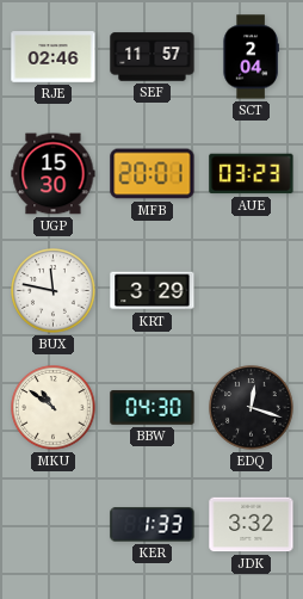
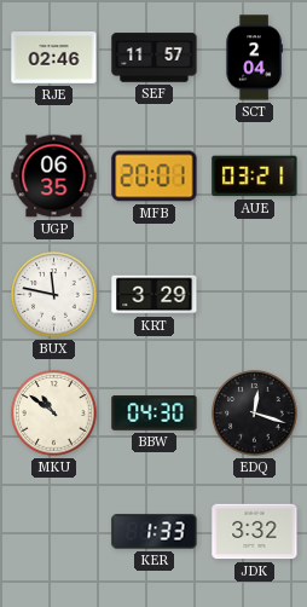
UGP: 15:30 -> 06:35
AUE: 03:23 -> 03:21
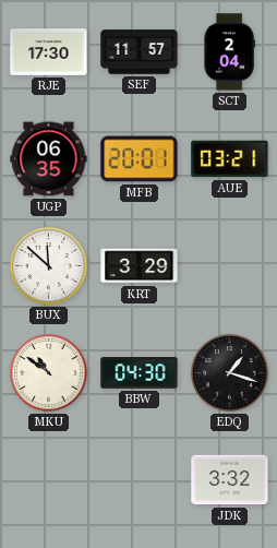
RJE: 02:46 -> 17:30
BUX: 11:47 -> 11:52
EDQ: 12:18 -> 1:18
KER: 1:33 -> none
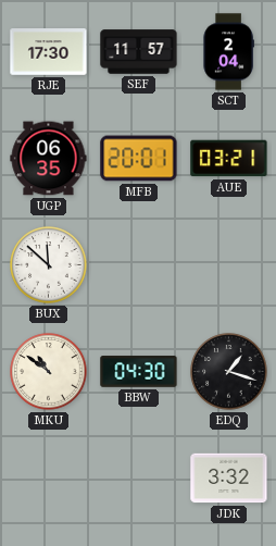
KRT: 3:29 -> none
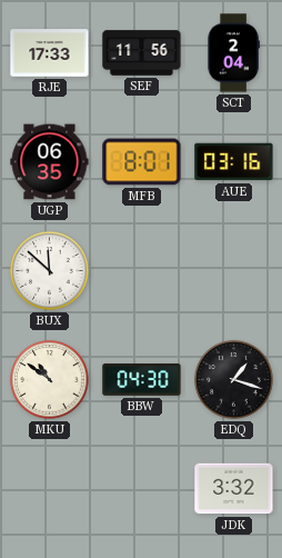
RJE: 17:30 -> 17:33
SEF: 11:57 -> 11:56
MFB: 20:01 -> 8:01
AUE: 03:21 -> 03:16
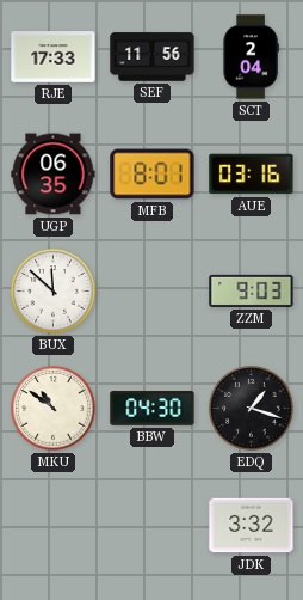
ZZM: none -> 9:03
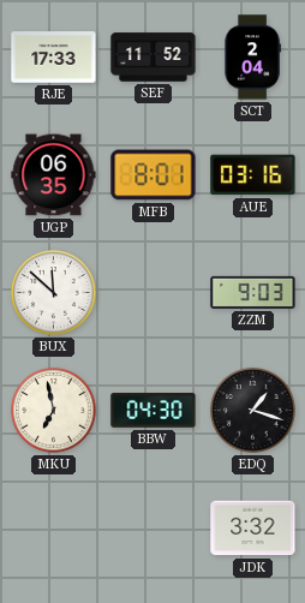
SEF: 11:56 -> 11:52
MKU: 10:51 -> 6:58
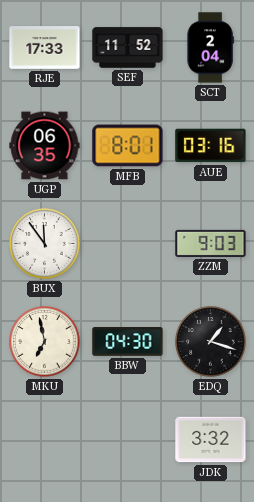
BUX: 11:52 -> 11:54
